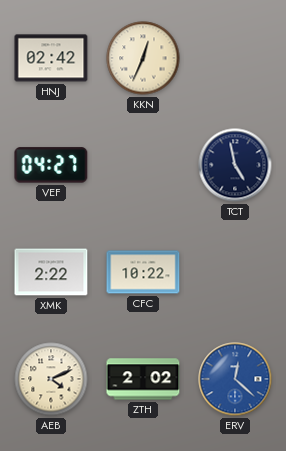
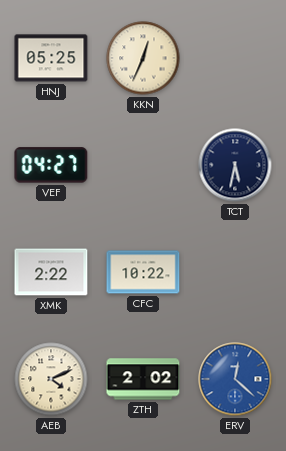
HNJ: 02:42 -> 05:25
TCT: 4:58 -> 5:32
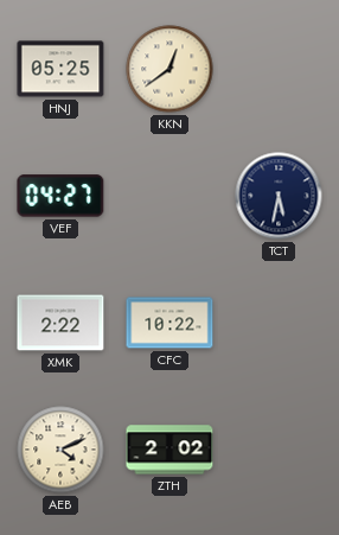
KKN: 12:34 -> 12:39
ERV: 12:22 -> none
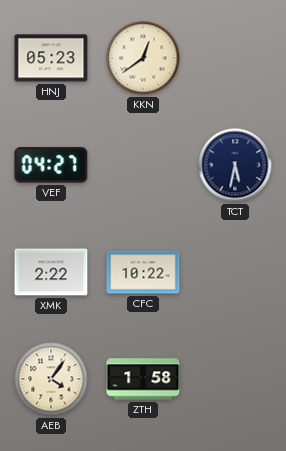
HNJ: 05:25 -> 05:23
AEB: 4:11 -> 4:06
ZTH: 2:02 -> 1:58
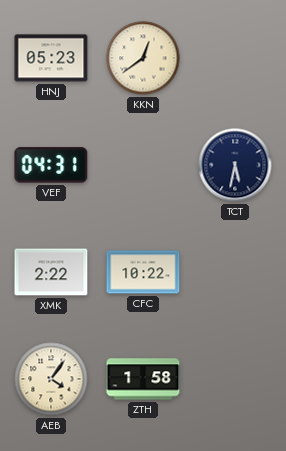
VEF: 04:27 -> 04:31
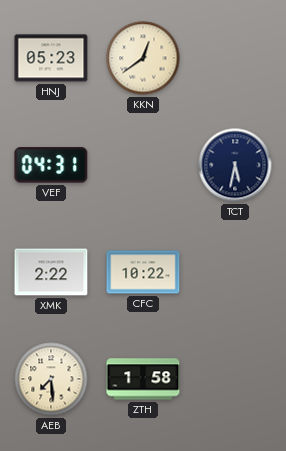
AEB: 4:06 -> 7:29
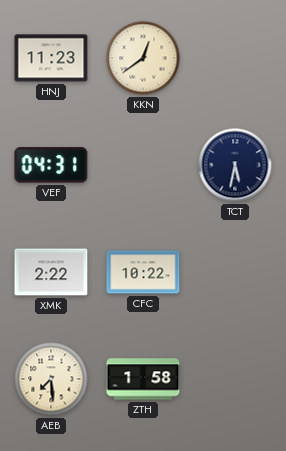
HNJ: 05:23 -> 11:23
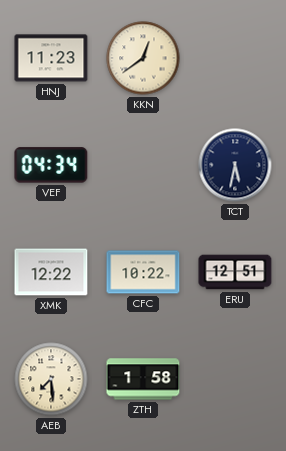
VEF: 04:31 -> 04:34
XMK: 2:22 -> 12:22
ERU: none -> 12:51
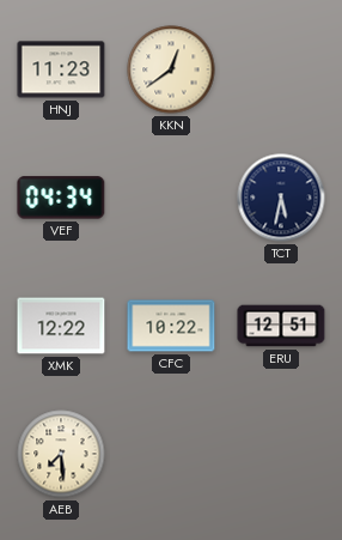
ZTH: 1:58 -> none
